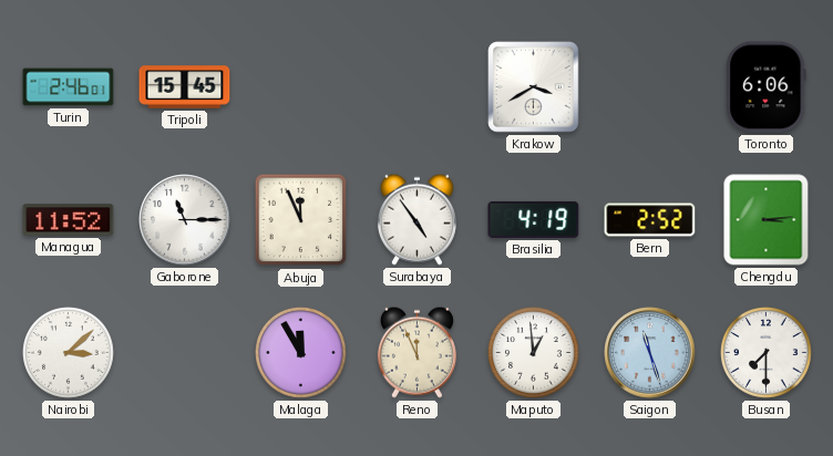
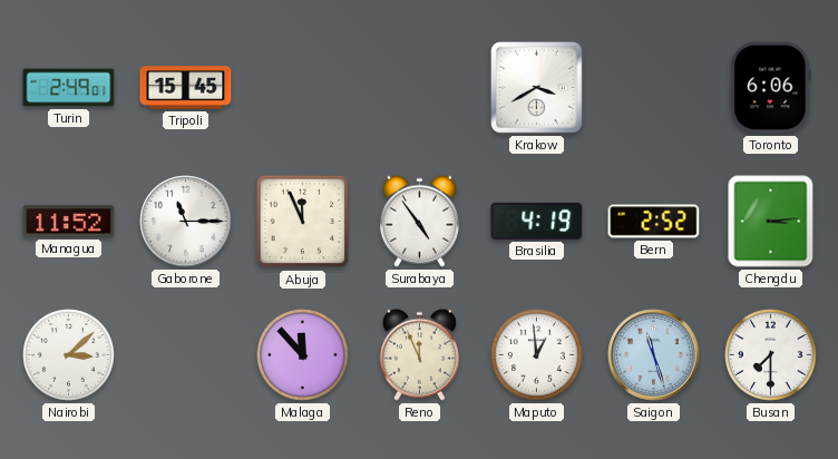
Turin: 2:46 -> 2:49
Malaga: 11:55 -> 11:53
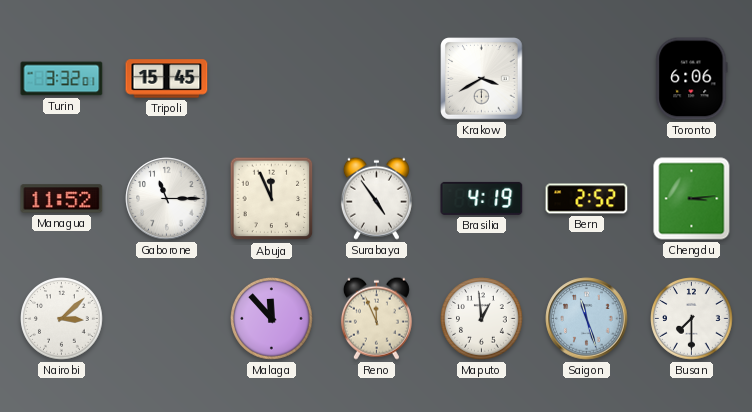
Turin: 2:49 -> 3:32
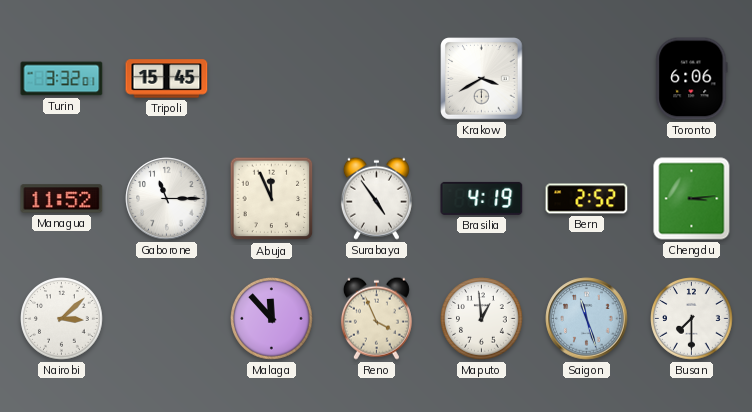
Reno: 11:56 -> 3:56
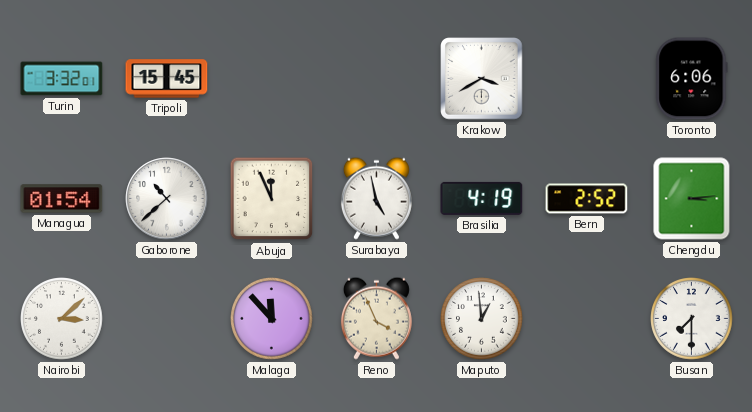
Managua: 11:52 -> 01:54
Gaborone: 11:15 -> 10:38
Surabaya: 4:54 -> 4:58
Saigon: 11:27 -> none
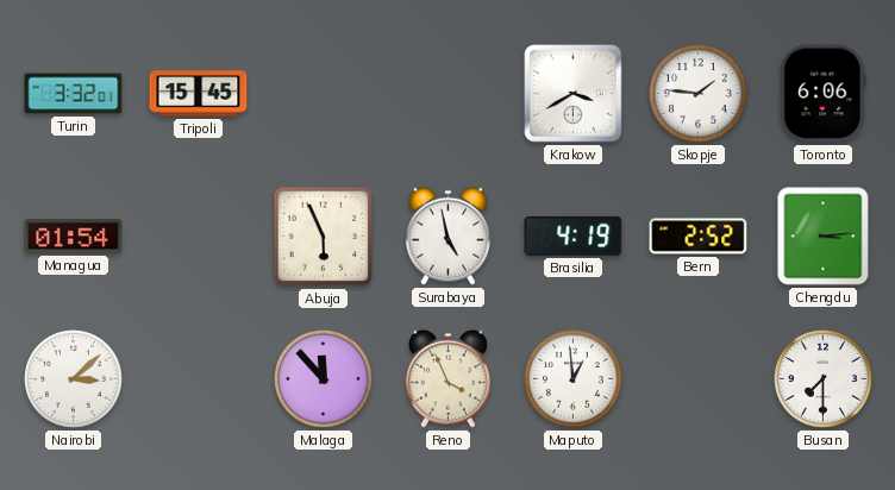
Skopje: none -> 1:46
Gaborone: 10:38 -> none
Abuja: 11:56 -> 5:56
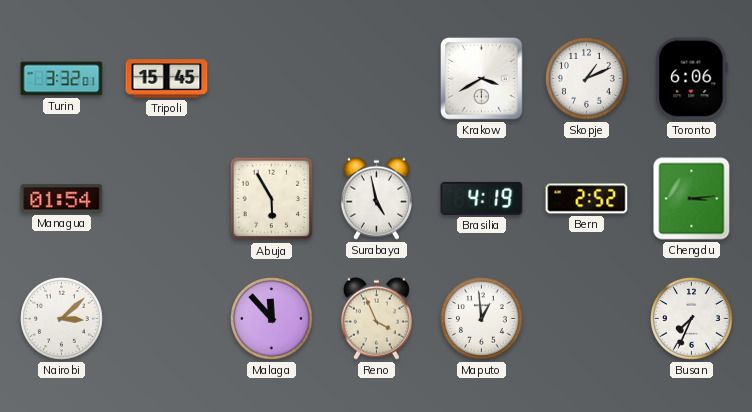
Skopje: 1:46 -> 1:11
Abuja: 5:56 -> 5:55
Busan: 7:30 -> 7:34
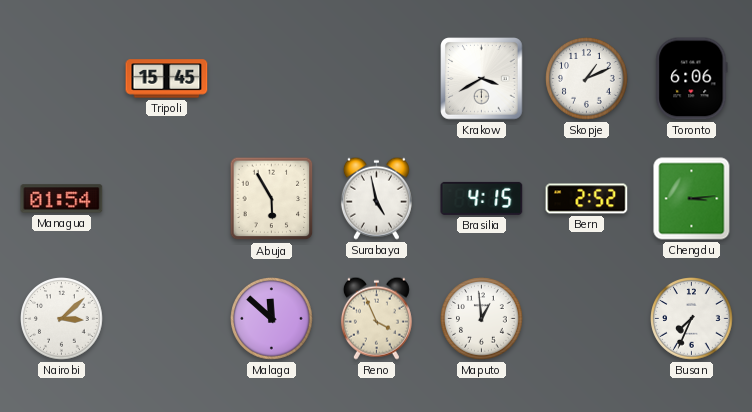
Turin: 3:32 -> none
Brasilia: 4:19 -> 4:15
Malaga: 11:53 -> 11:52
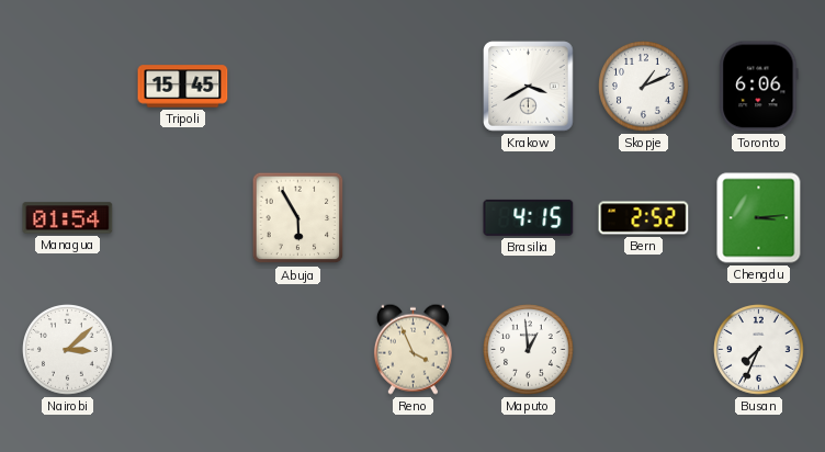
Surabaya: 4:58 -> none
Malaga: 11:52 -> none
